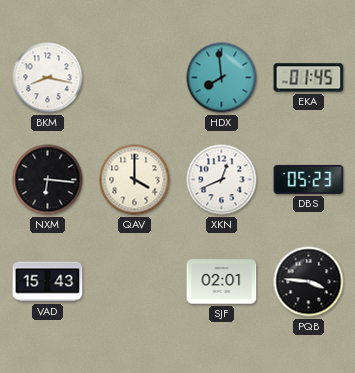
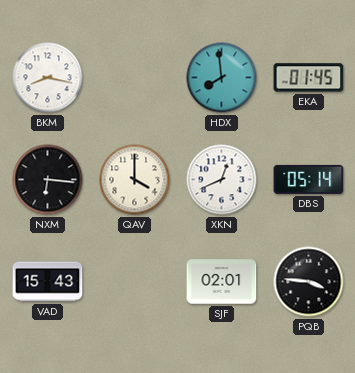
DBS: 05:23 -> 05:14
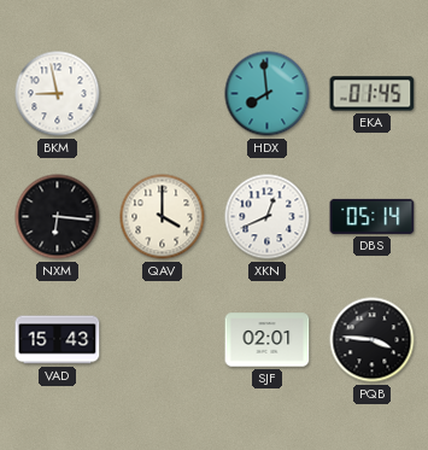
BKM: 8:17 -> 8:58
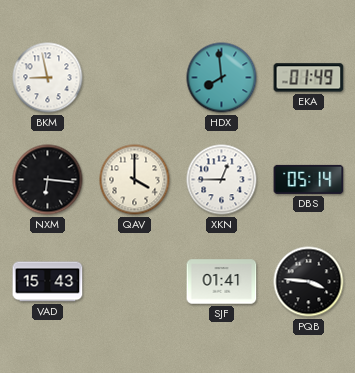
EKA: 01:45 -> 01:49
XKN: 12:41 -> 12:45
SJF: 02:01 -> 01:41
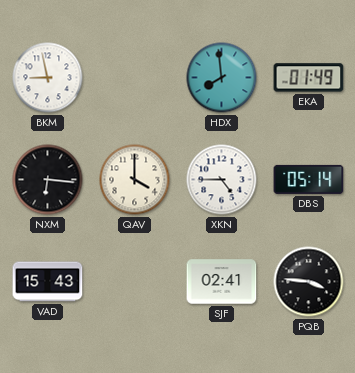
XKN: 12:45 -> 4:45
SJF: 01:41 -> 02:41
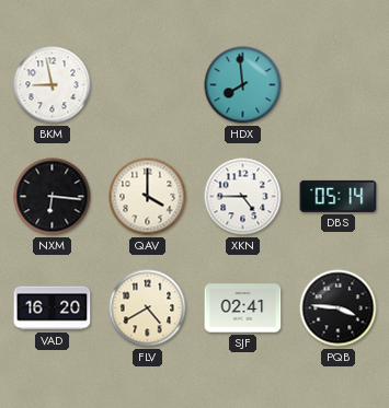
EKA: 01:49 -> none
VAD: 15:43 -> 16:20
FLV: none -> 4:40
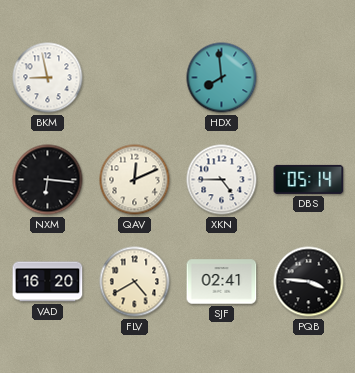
QAV: 4:00 -> 12:11
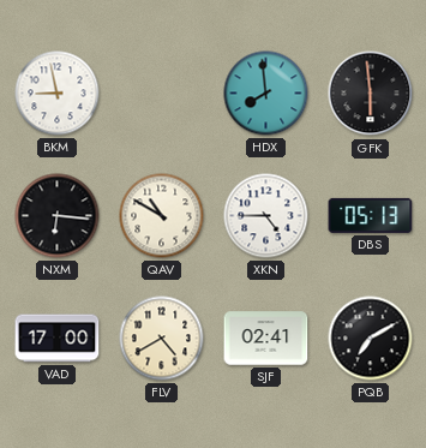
GFK: none -> 5:59
QAV: 12:11 -> 10:50
DBS: 05:14 -> 05:13
VAD: 16:20 -> 17:00
PQB: 3:46 -> 7:10
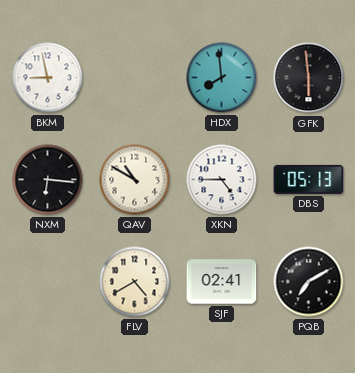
VAD: 17:00 -> none
